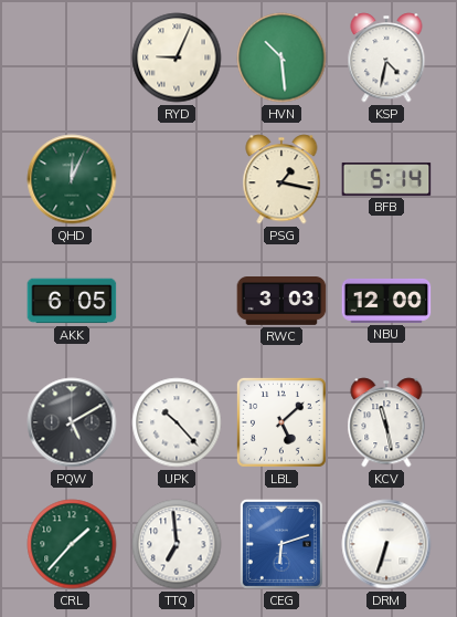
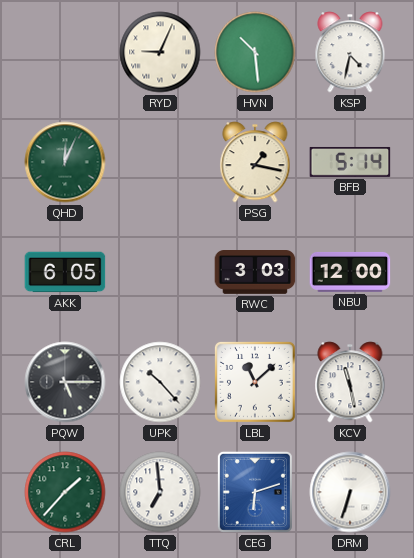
PQW: 5:10 -> 5:15
LBL: 5:08 -> 11:08
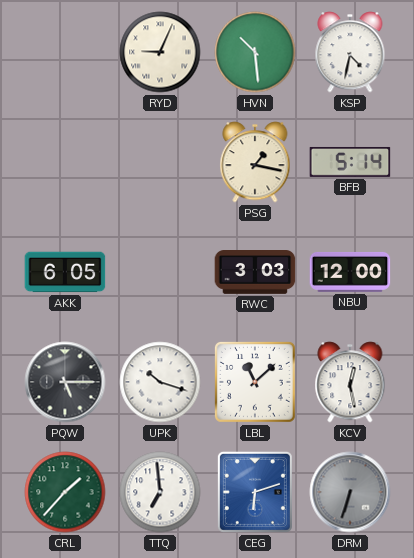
QHD: 12:04 -> none
UPK: 10:23 -> 10:18
KCV: 11:28 -> 12:28
DRM dial: white -> grey
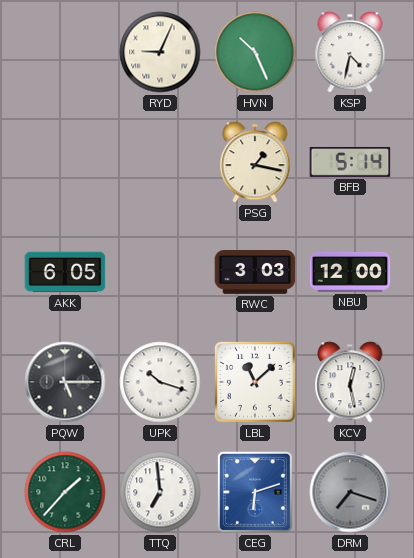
HVN: 10:29 -> 10:26
DRM: 6:33 -> 7:18
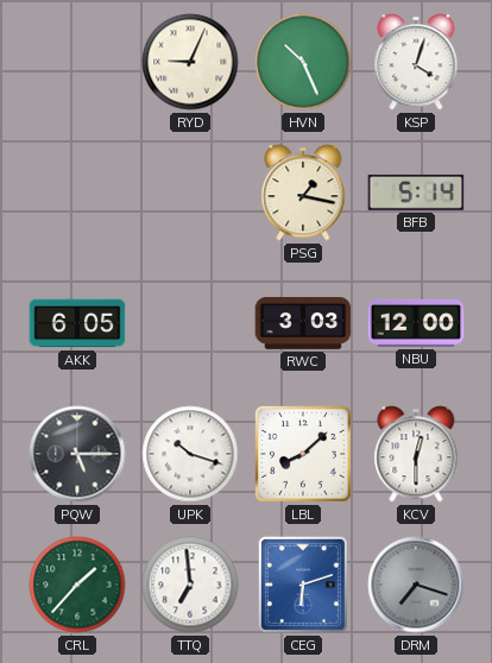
KSP: 4:32 -> 4:03
LBL: 11:08 -> 8:08
KCV: 12:28 -> 12:30
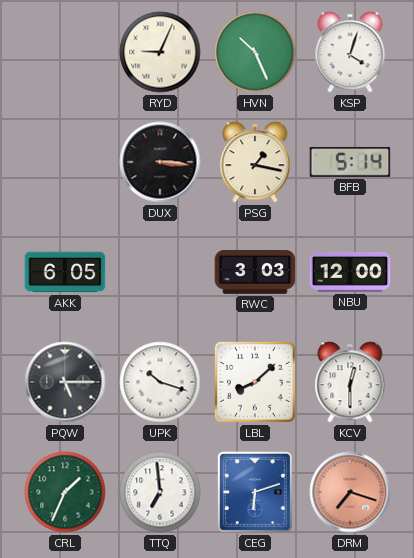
DUX: none -> 3:16
CRL: 1:37 -> 1:34
DRM dial: grey -> salmon
